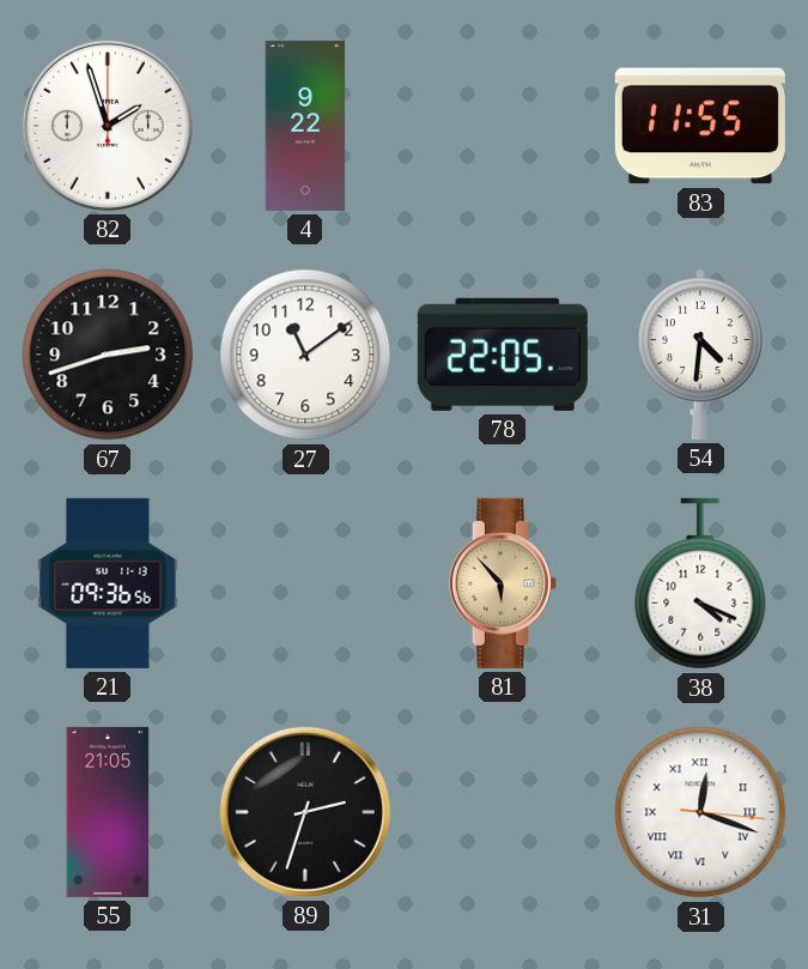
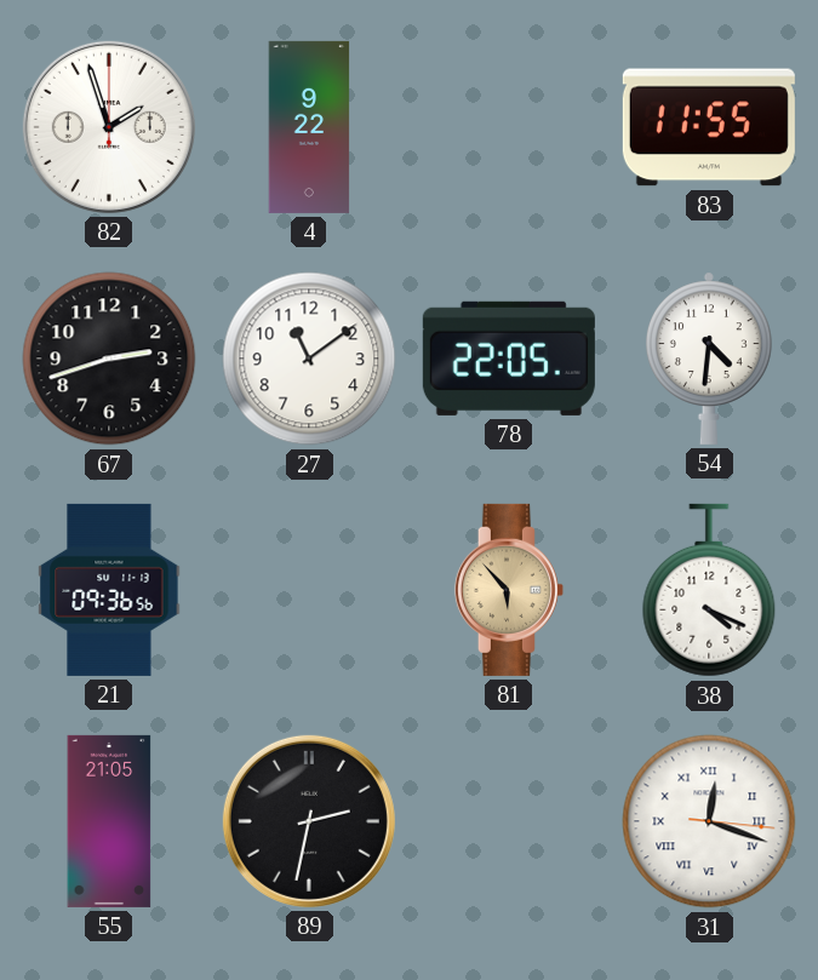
89: 2:33 -> 2:32
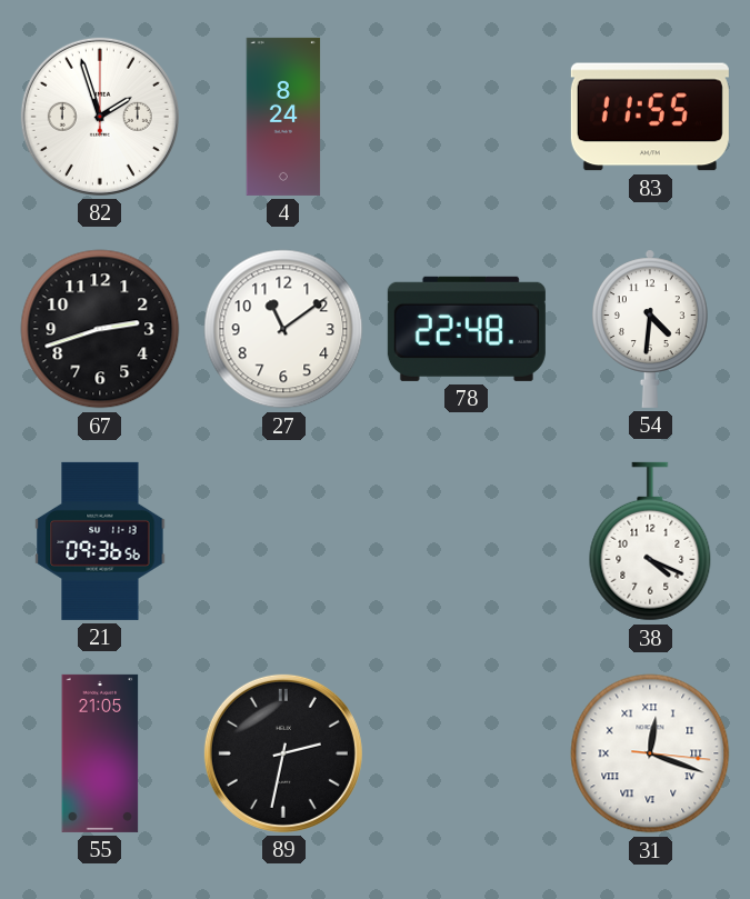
4: 9:22 -> 8:24
78: 22:05 -> 22:48
81: 5:53 -> none
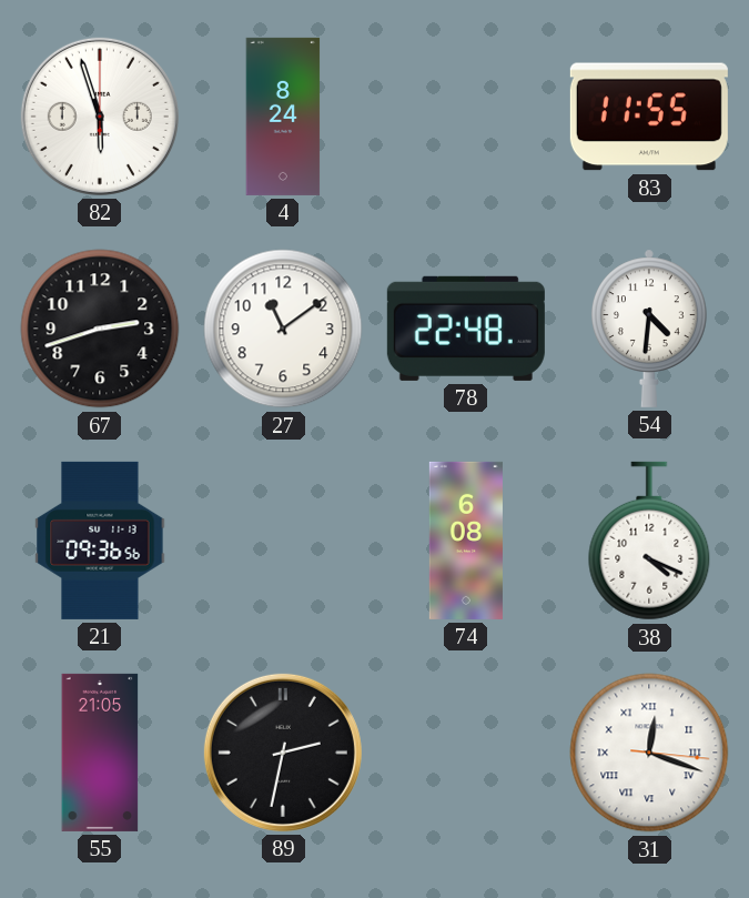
82: 1:57 -> 5:57
74: none -> 6:08
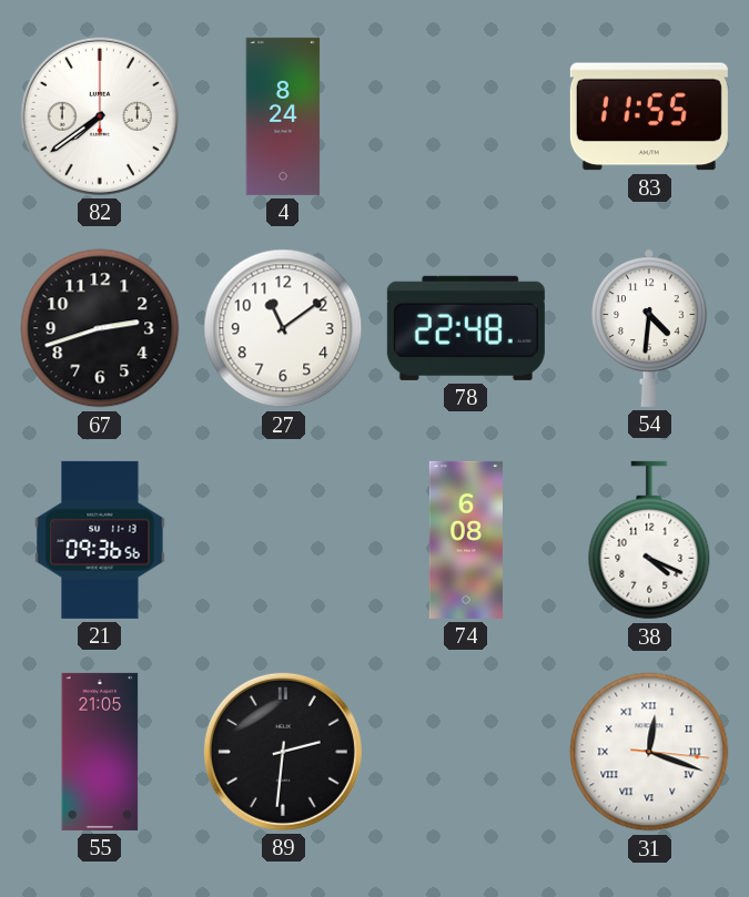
82: 5:57 -> 7:39
89: 2:32 -> 2:31
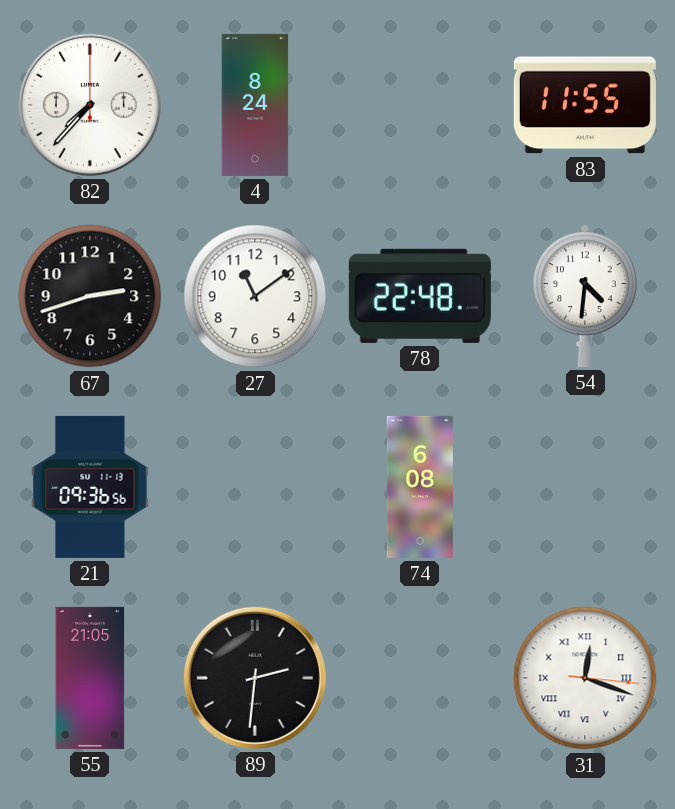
82: 7:39 -> 7:37
38: 4:19 -> none
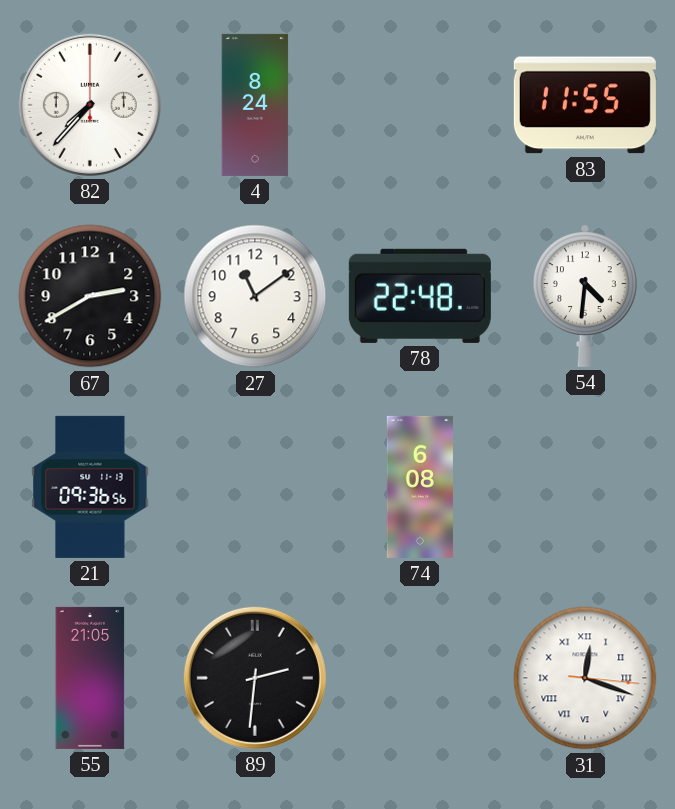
67: 2:42 -> 2:40
